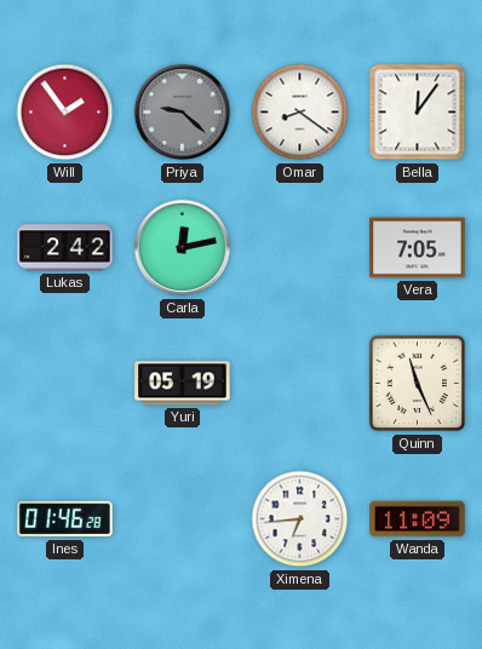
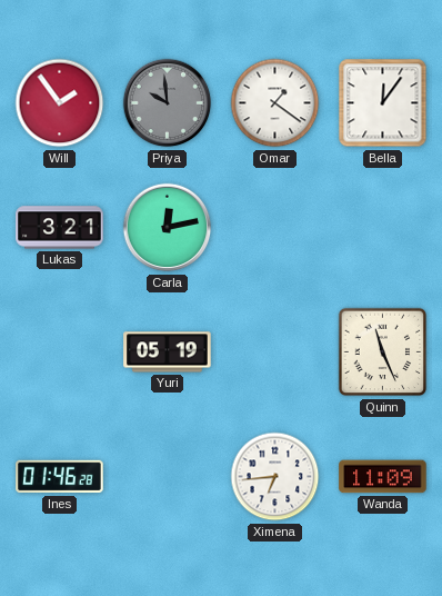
Priya: 9:22 -> 9:59
Omar: 8:21 -> 1:21
Lukas: 2:42 -> 3:21
Vera: 7:05 -> none
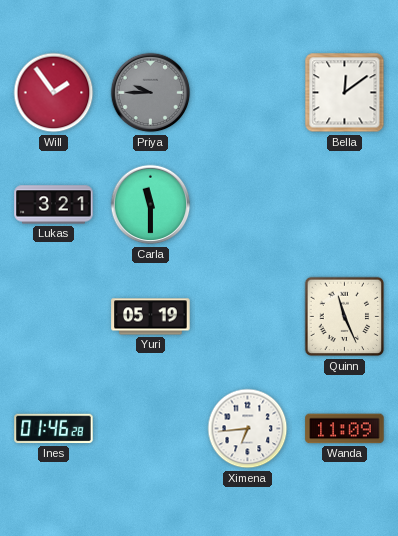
Priya: 9:59 -> 9:45
Omar: 1:21 -> none
Bella: 12:06 -> 12:09
Carla: 12:13 -> 11:30
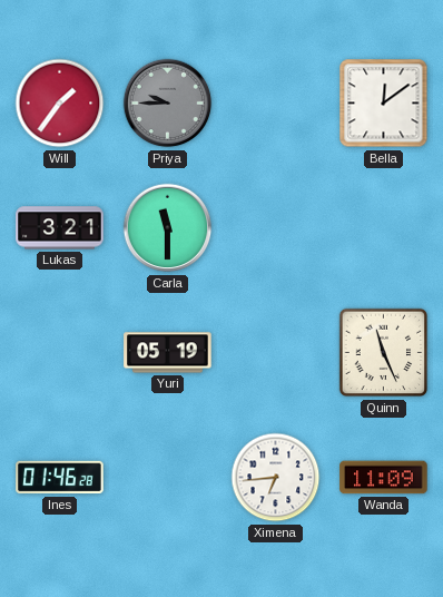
Will: 1:54 -> 1:36
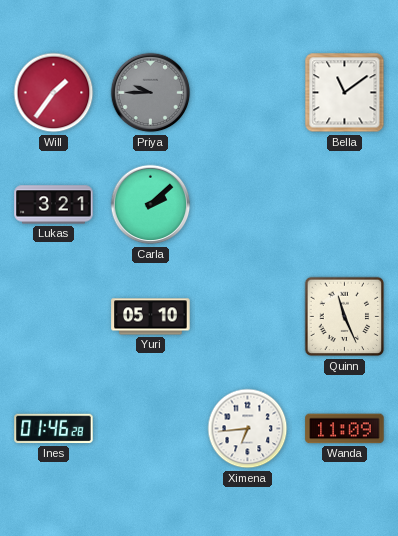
Bella: 12:09 -> 11:09
Carla: 11:30 -> 2:08
Yuri: 05:19 -> 05:10
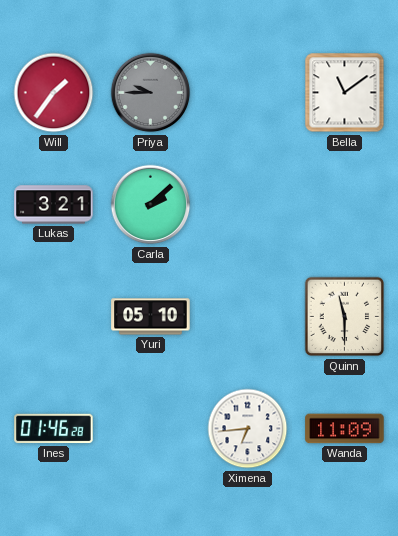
Quinn: 11:26 -> 11:30
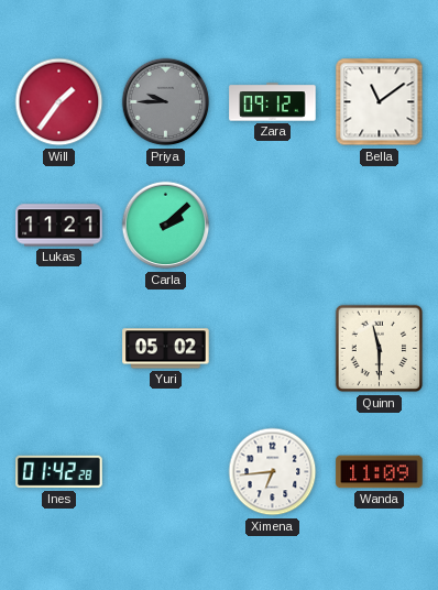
Zara: none -> 09:12
Lukas: 3:21 -> 11:21
Yuri: 05:10 -> 05:02
Ines: 01:46 -> 01:42
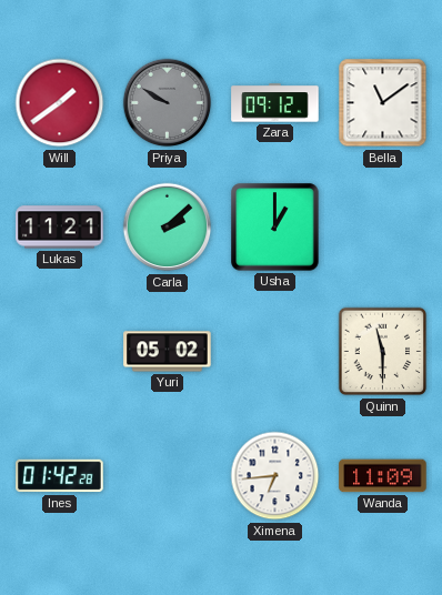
Will: 1:36 -> 1:39
Priya: 9:45 -> 9:50
Usha: none -> 1:00
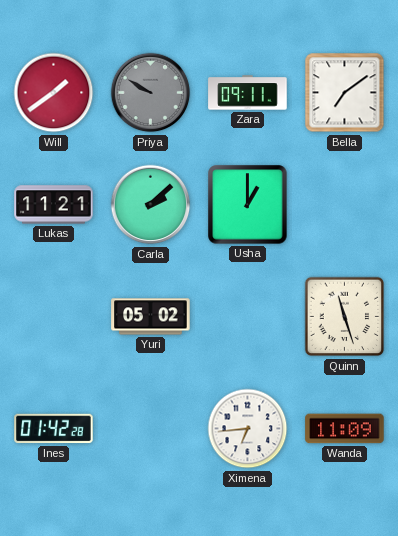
Zara: 09:12 -> 09:11
Bella: 11:09 -> 7:09
Quinn: 11:30 -> 11:27
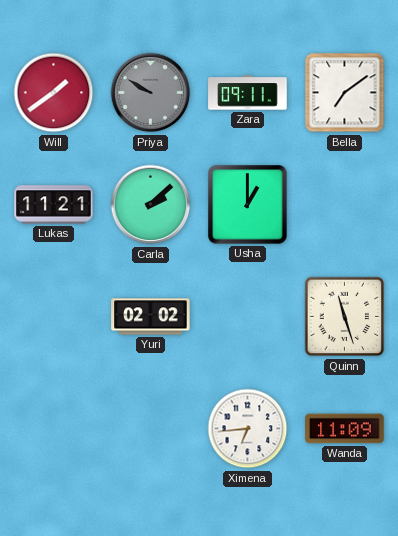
Yuri: 05:02 -> 02:02
Ines: 01:42 -> none
